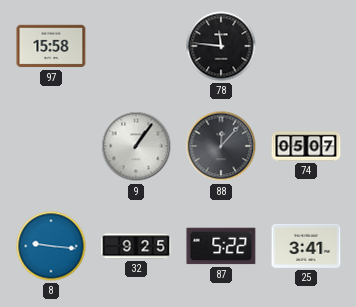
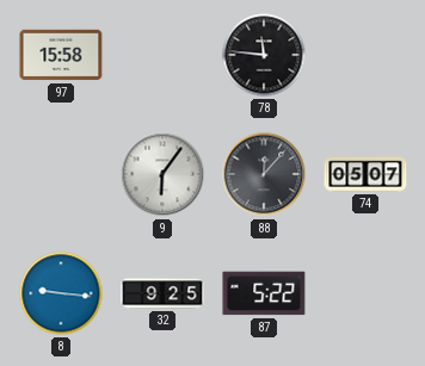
9: 1:06 -> 6:06
25: 3:41 -> none
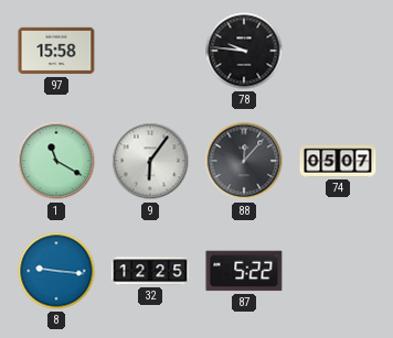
78: 11:46 -> 9:46
1: none -> 11:20
32: 9:25 -> 12:25
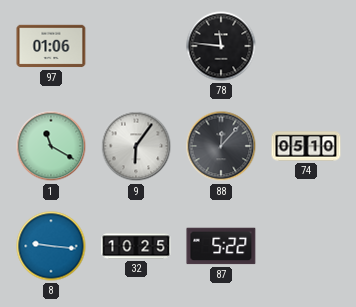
97: 15:58 -> 01:06
78: 9:46 -> 11:46
74: 05:07 -> 05:10
32: 12:25 -> 10:25
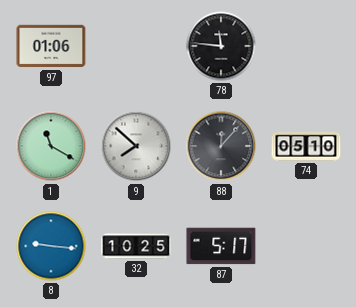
9: 6:06 -> 7:52
87: 5:22 -> 5:17
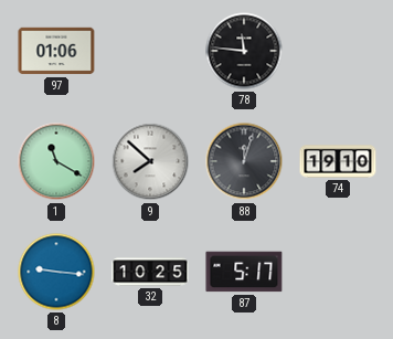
88: 12:07 -> 12:03
74: 05:10 -> 19:10
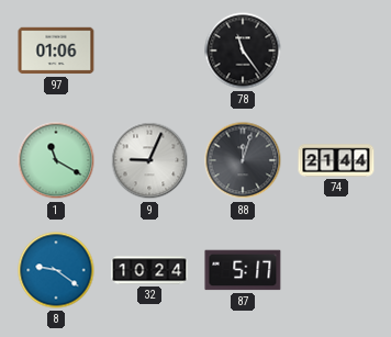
78: 11:46 -> 11:24
9: 7:52 -> 9:04
74: 19:10 -> 21:44
8: 9:16 -> 9:21
32: 10:25 -> 10:24
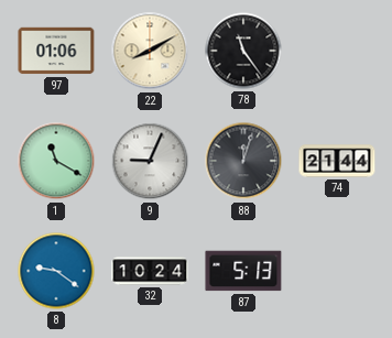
22: none -> 8:10
87: 5:17 -> 5:13
